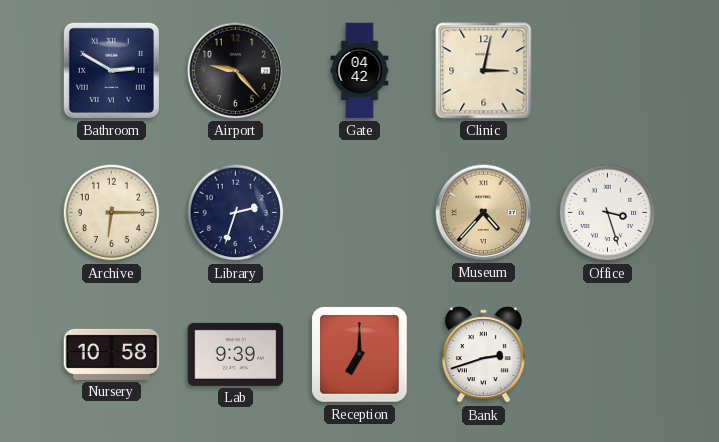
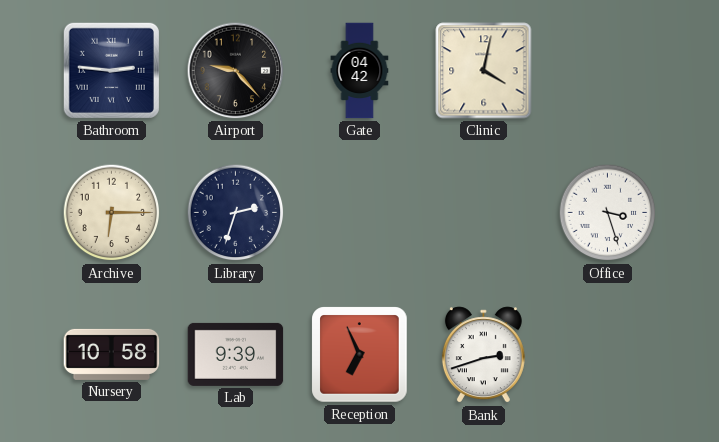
Bathroom: 2:50 -> 2:46
Clinic: 3:02 -> 4:02
Museum: 4:37 -> none
Reception: 7:00 -> 6:56
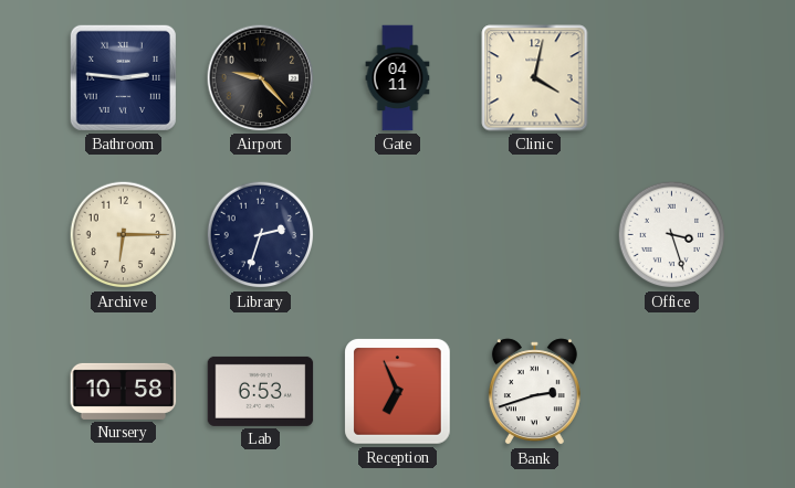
Gate: 04:42 -> 04:11
Lab: 9:39 -> 6:53
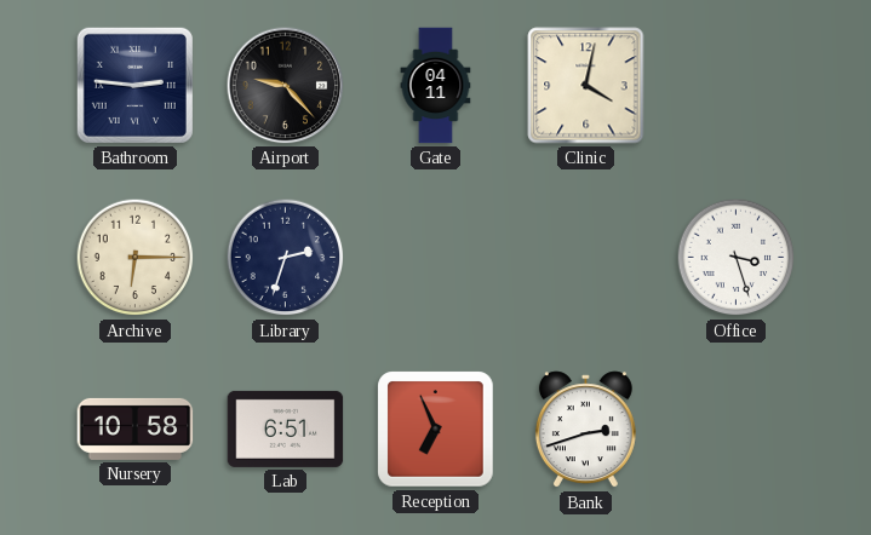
Lab: 6:53 -> 6:51
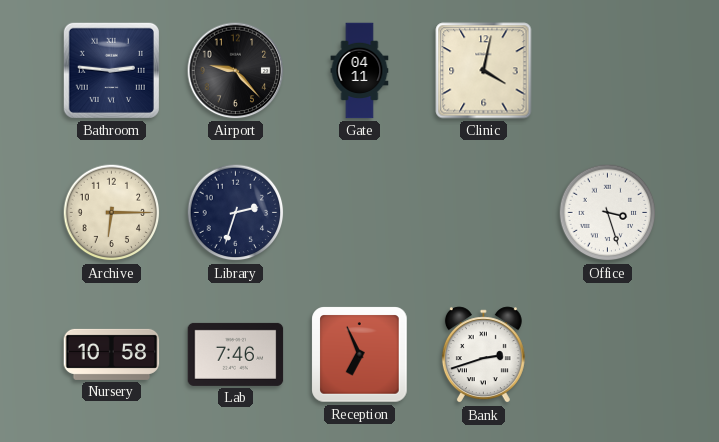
Lab: 6:51 -> 7:46
